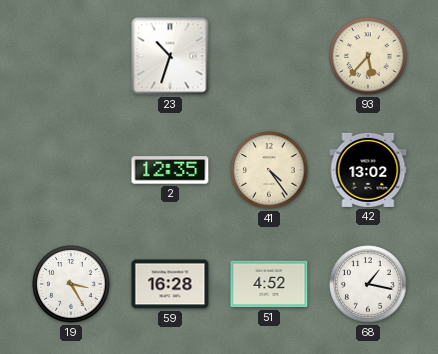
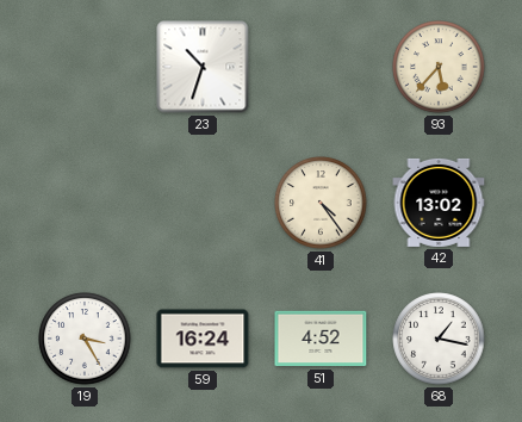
2: 12:35 -> none
59: 16:28 -> 16:24
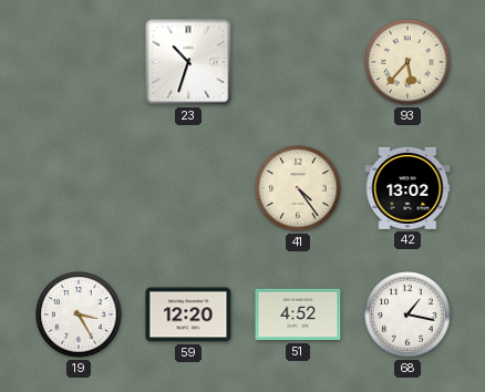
59: 16:24 -> 12:20
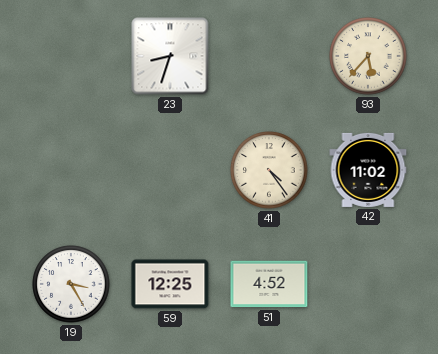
23: 10:33 -> 8:33
42: 13:02 -> 11:02
59: 12:20 -> 12:25
68: 1:17 -> none
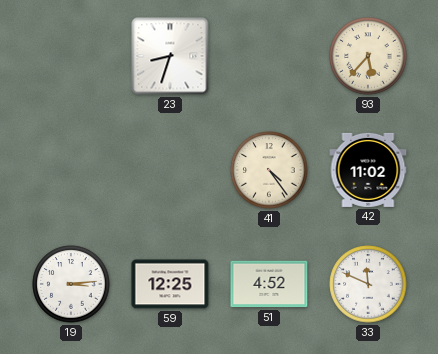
19: 3:25 -> 3:14
33: none -> 11:49
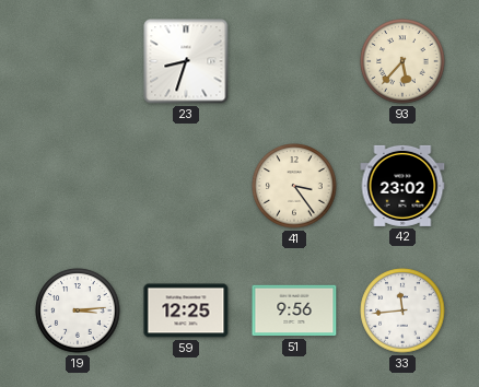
41: 4:24 -> 3:24
42: 11:02 -> 23:02
51: 4:52 -> 9:56
33: 11:49 -> 11:44
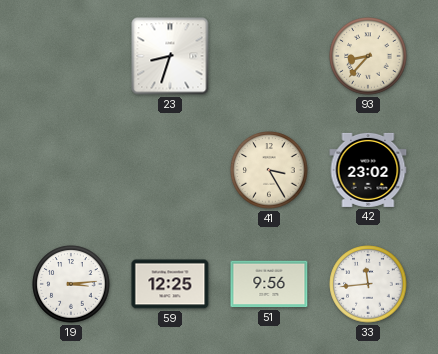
93: 5:37 -> 8:37
41: 3:24 -> 3:25
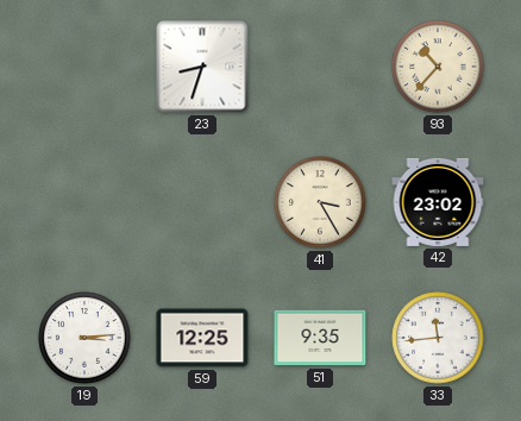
93: 8:37 -> 10:37
51: 9:56 -> 9:35
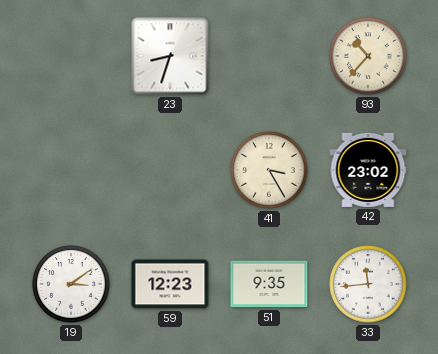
19: 3:14 -> 3:09
59: 12:25 -> 12:23
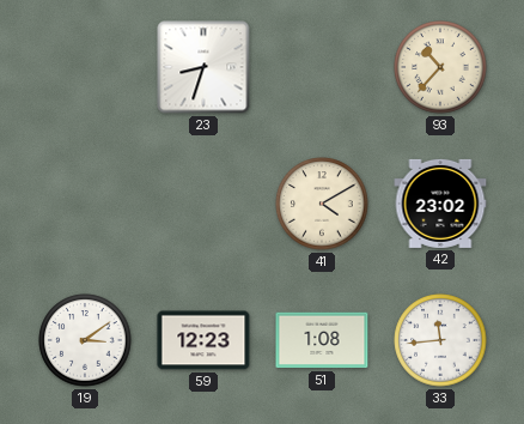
41: 3:25 -> 4:10
51: 9:35 -> 1:08
